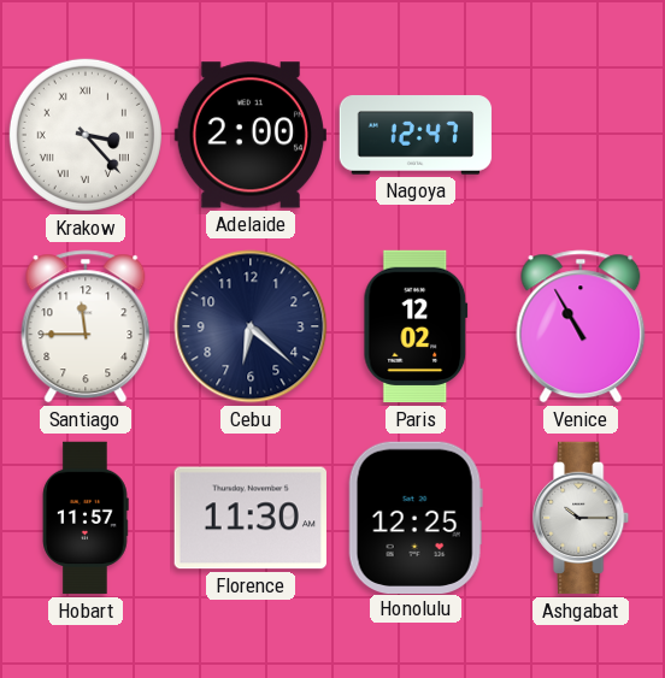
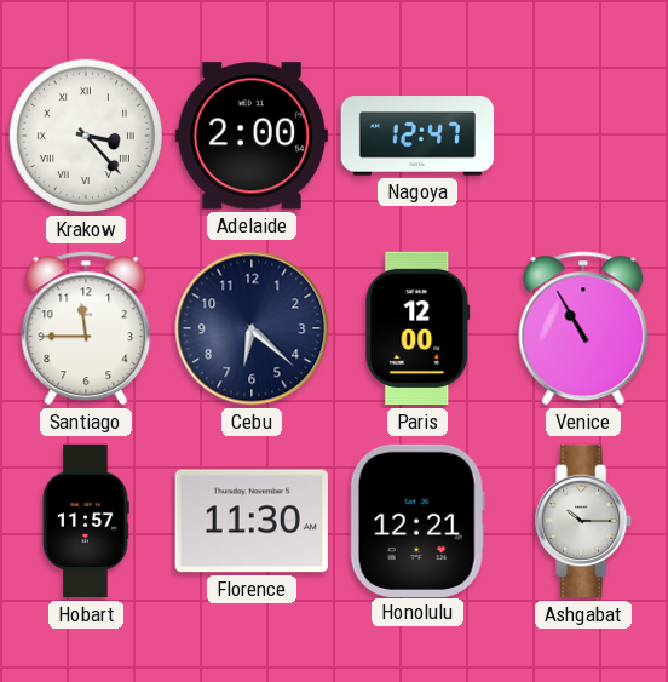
Paris: 12:02 -> 12:00
Honolulu: 12:25 -> 12:21
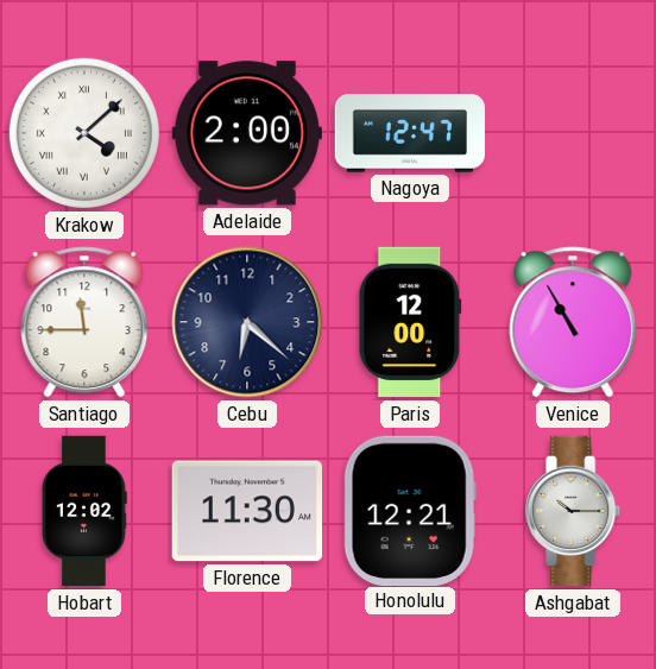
Krakow: 3:23 -> 4:08
Hobart: 11:57 -> 12:02
